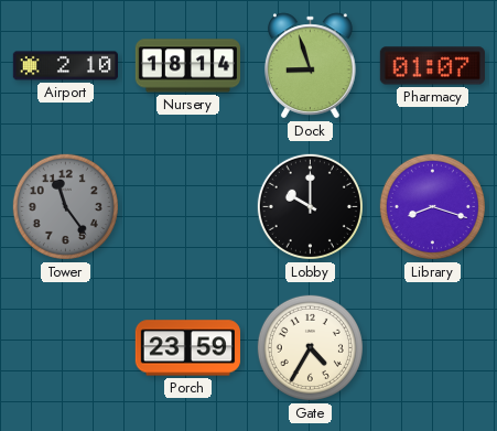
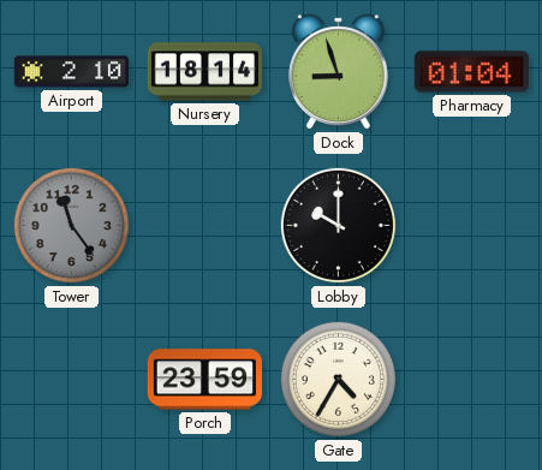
Pharmacy: 01:07 -> 01:04
Library: 8:18 -> none
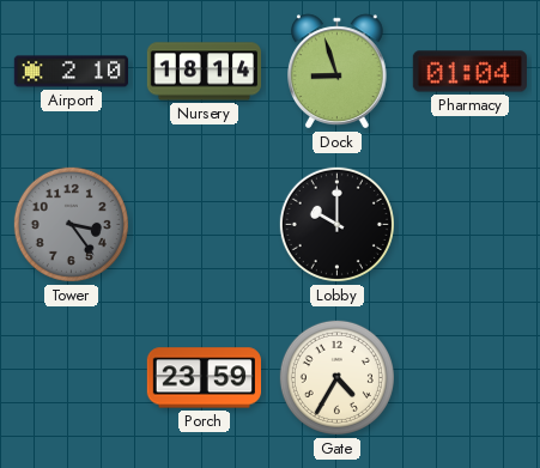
Tower: 11:24 -> 3:24
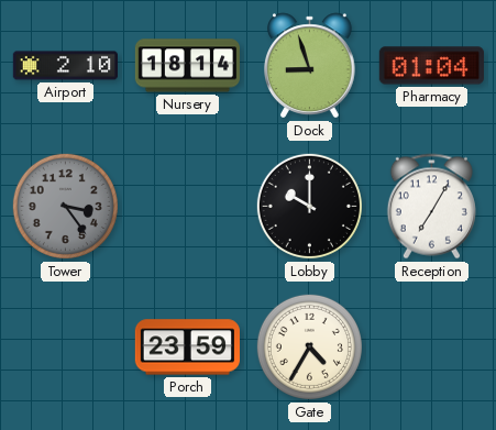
Reception: none -> 7:05
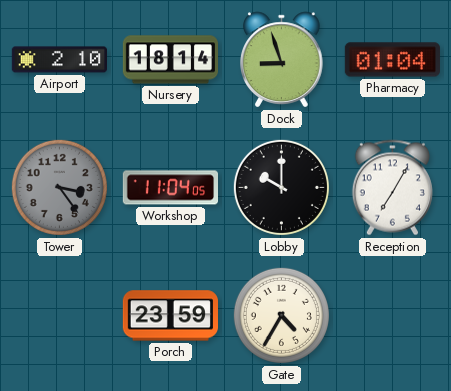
Workshop: none -> 11:04
